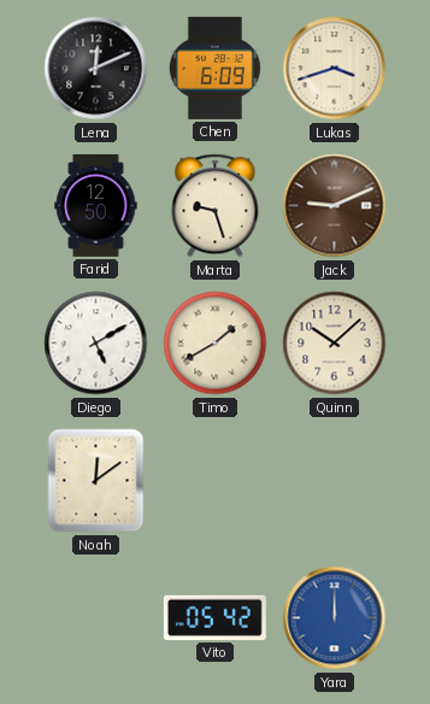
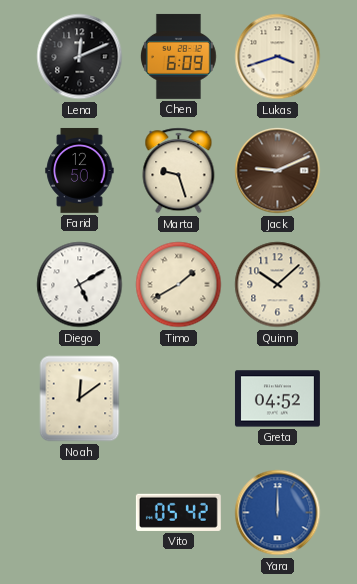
Greta: none -> 04:52
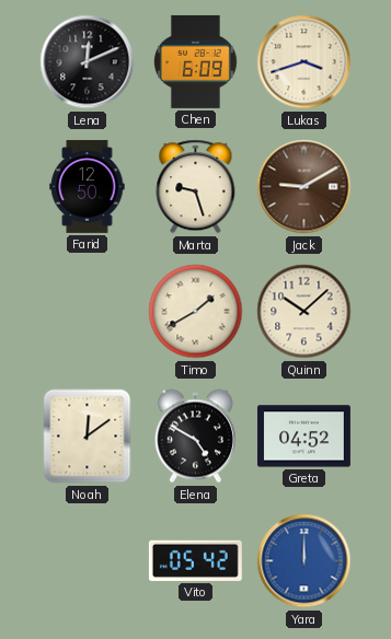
Jack: 9:11 -> 9:10
Diego: 5:10 -> none
Elena: none -> 4:50
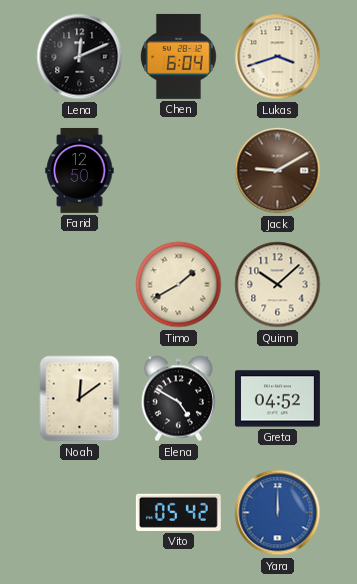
Chen: 6:09 -> 6:04
Marta: 9:27 -> none
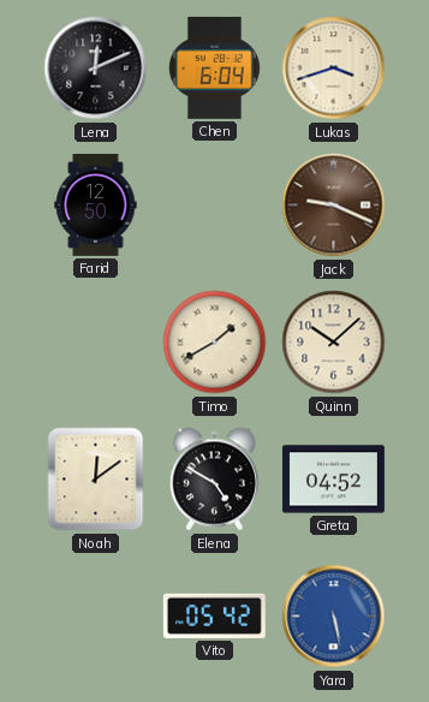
Jack: 9:10 -> 9:19
Yara: 12:00 -> 5:28
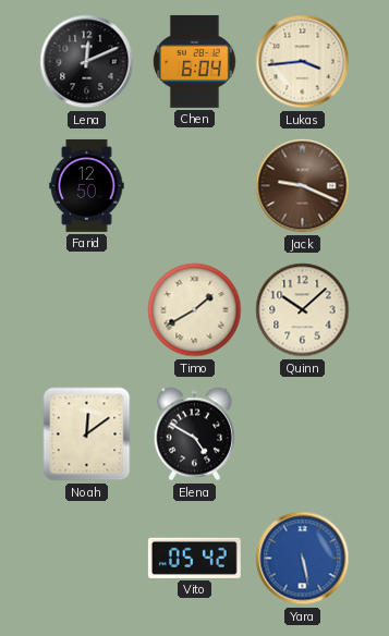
Lukas: 3:42 -> 3:44
Greta: 04:52 -> none
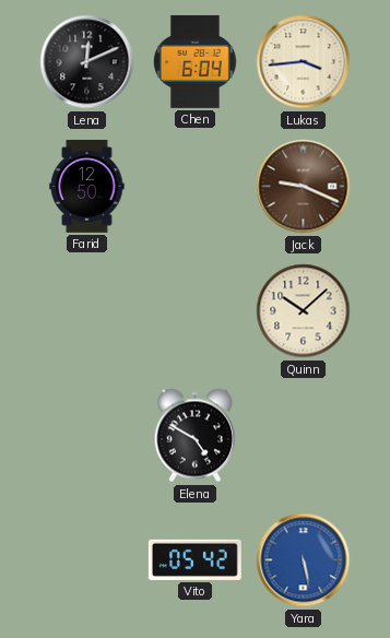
Timo: 1:40 -> none
Noah: 12:09 -> none
